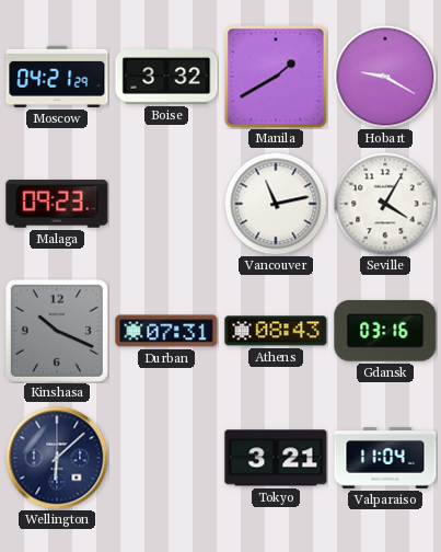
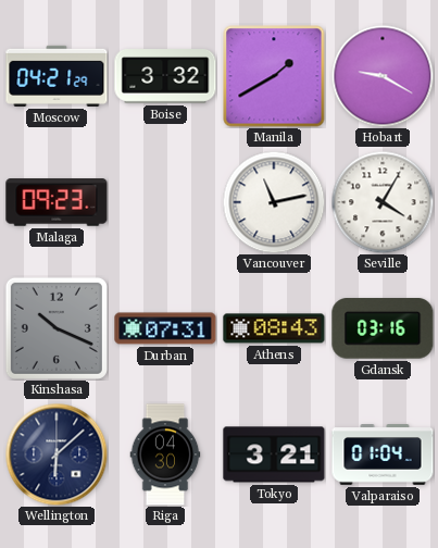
Riga: none -> 04:30
Valparaiso: 11:04 -> 01:04
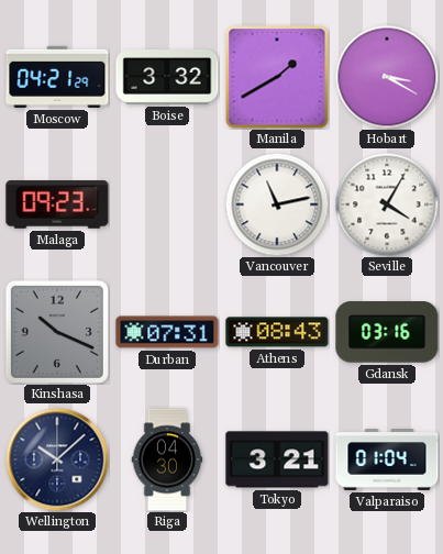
Hobart: 9:20 -> 3:20
Wellington: 6:08 -> 10:08
